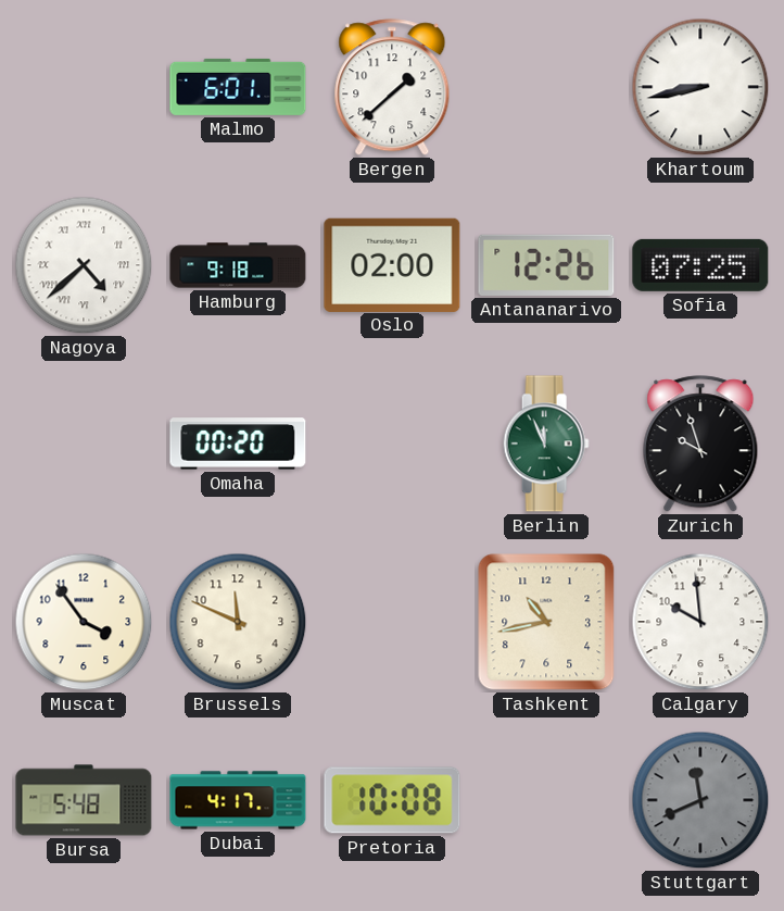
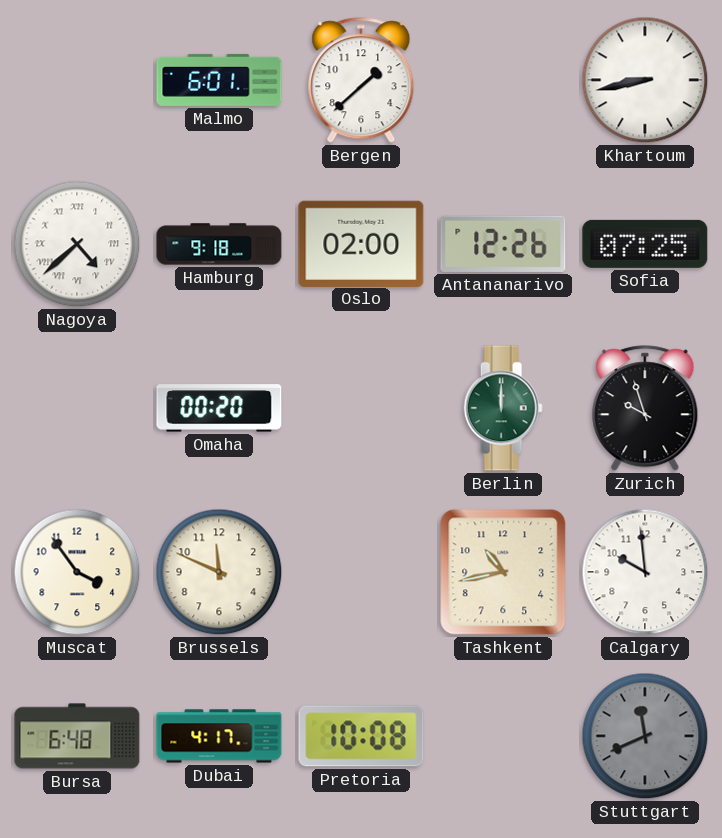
Berlin: 11:56 -> 12:00
Bursa: 5:48 -> 6:48
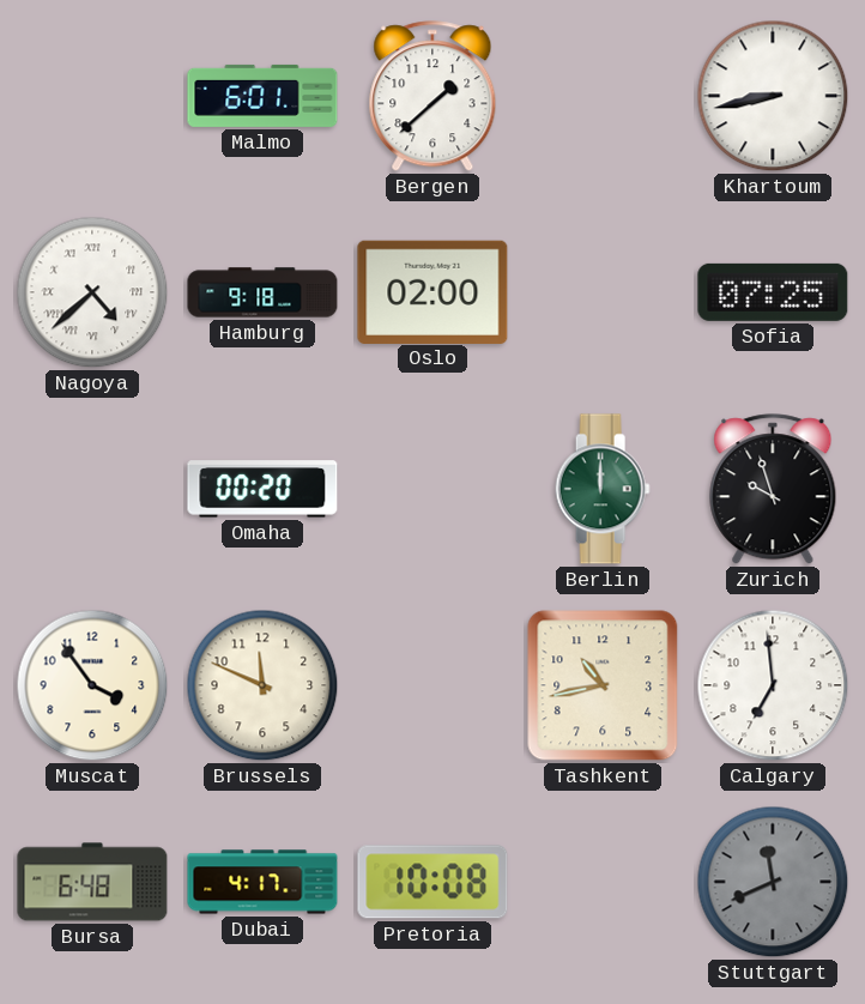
Antananarivo: 12:26 -> none
Calgary: 9:59 -> 6:59
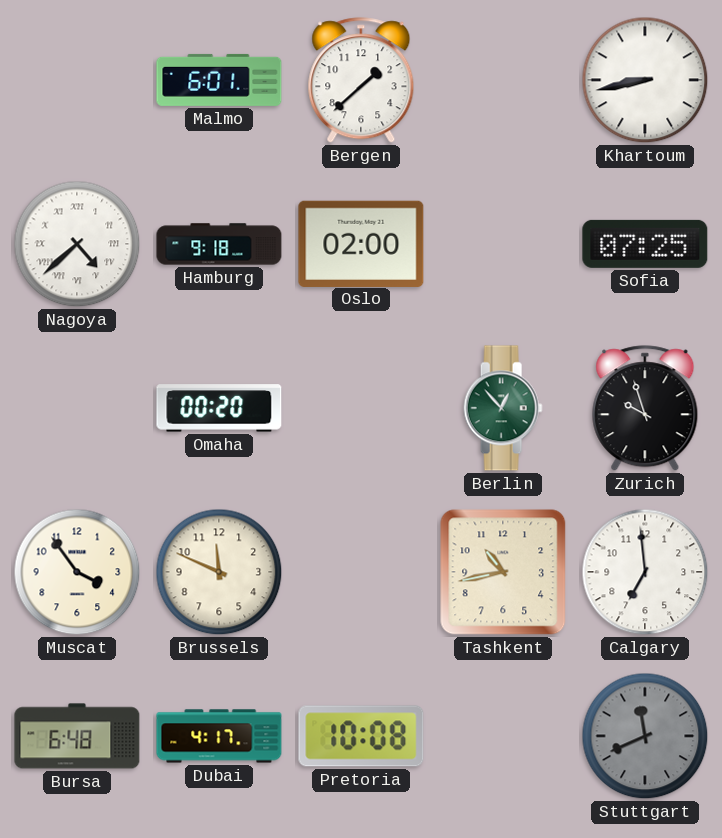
Berlin: 12:00 -> 12:53
